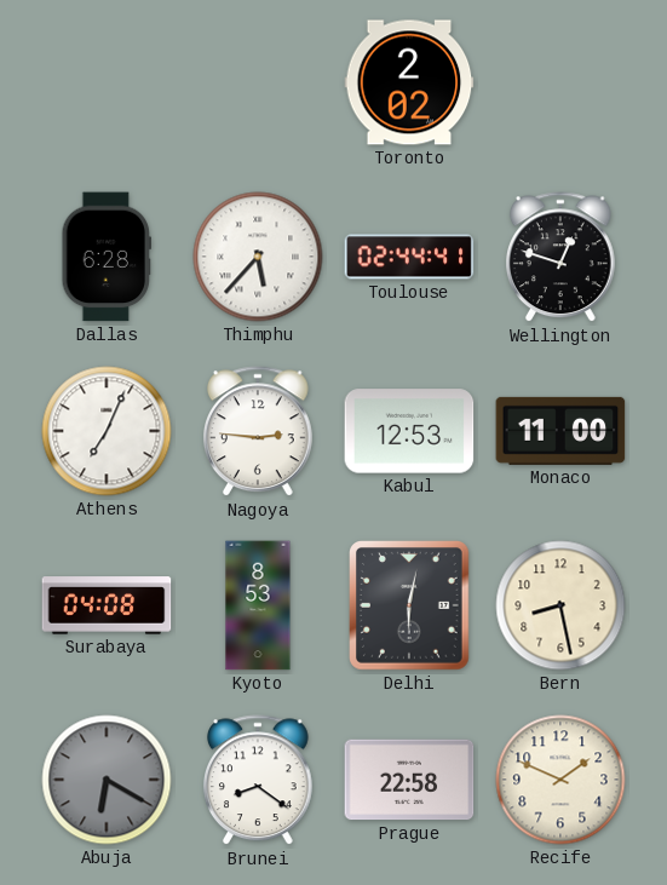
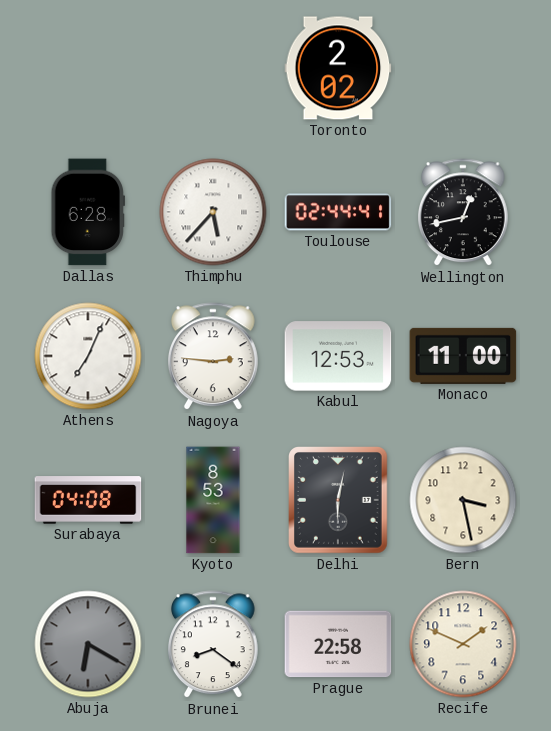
Wellington: 12:48 -> 12:43
Bern: 8:28 -> 3:28
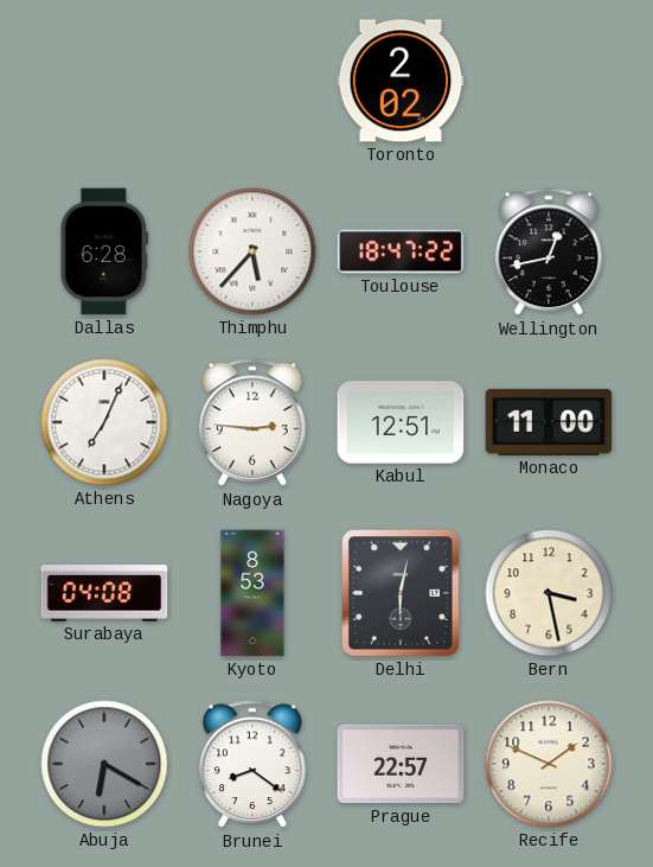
Toulouse: 02:44 -> 18:47
Kabul: 12:53 -> 12:51
Prague: 22:58 -> 22:57
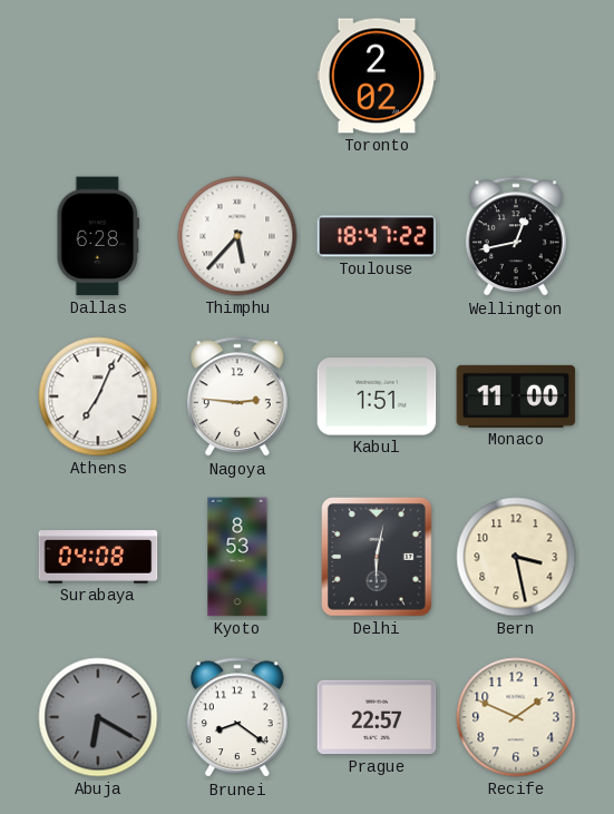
Kabul: 12:51 -> 1:51
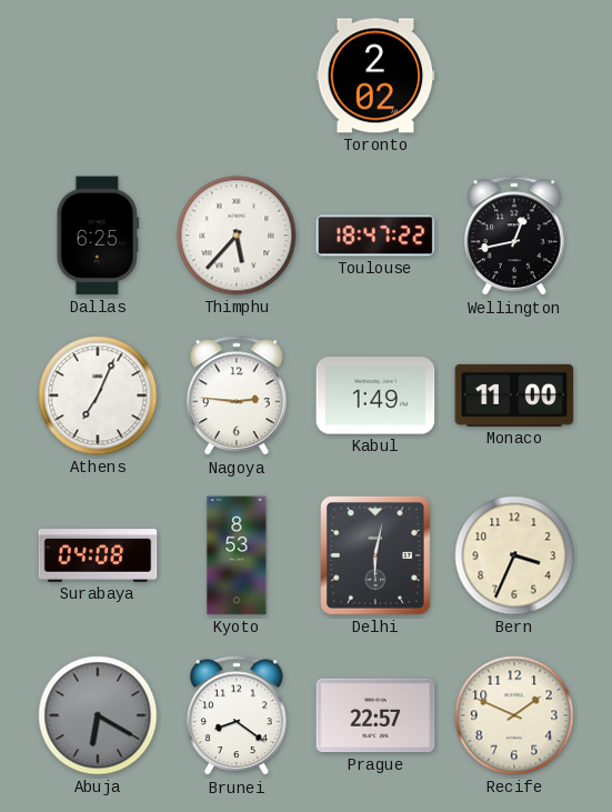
Dallas: 6:28 -> 6:25
Kabul: 1:51 -> 1:49
Bern: 3:28 -> 3:34
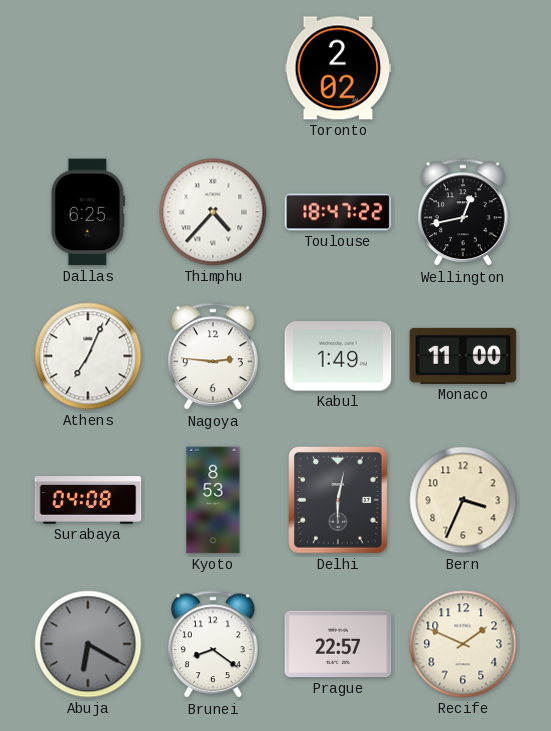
Thimphu: 5:37 -> 4:37
